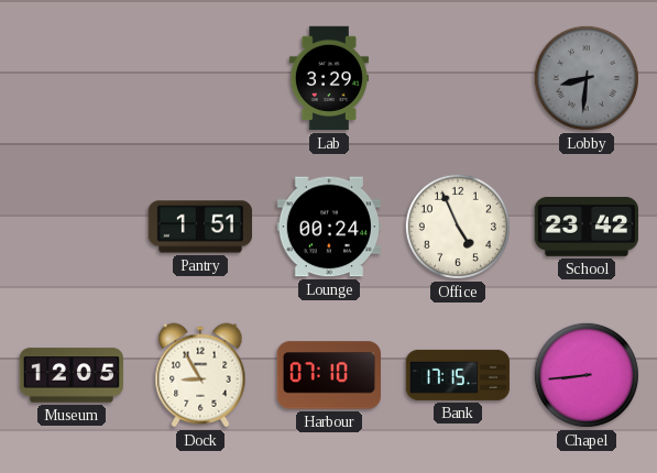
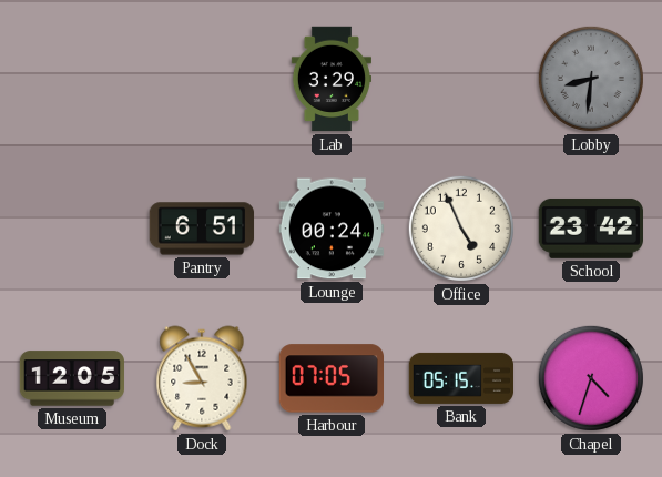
Pantry: 1:51 -> 6:51
Harbour: 07:10 -> 07:05
Bank: 17:15 -> 05:15
Chapel: 8:44 -> 4:33
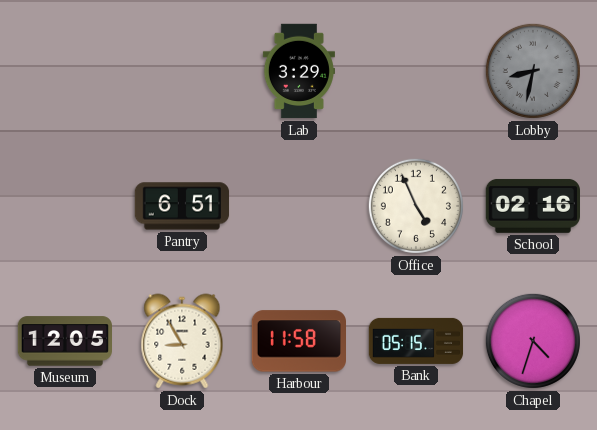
Lobby: 8:31 -> 8:32
Lounge: 00:24 -> none
School: 23:42 -> 02:16
Harbour: 07:05 -> 11:58
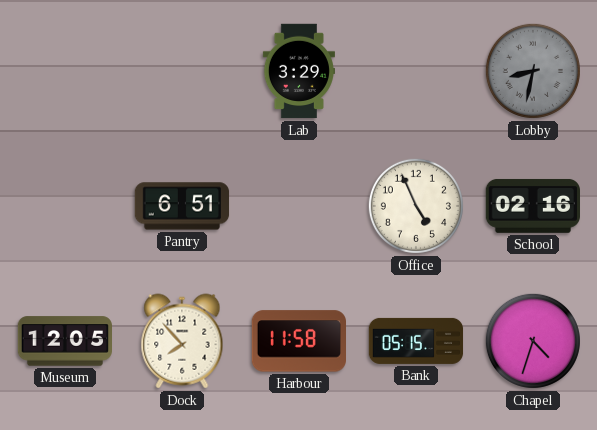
Dock: 8:55 -> 7:53
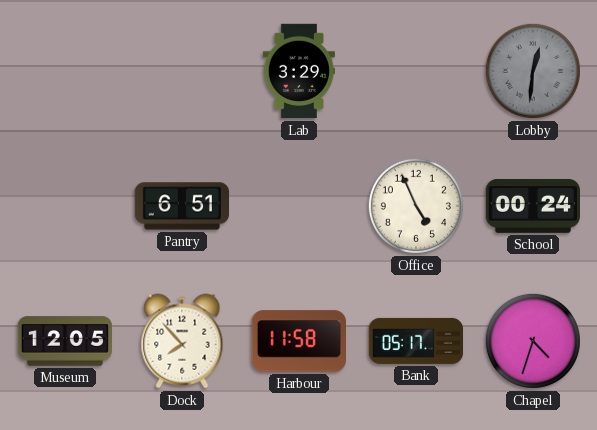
Lobby: 8:32 -> 12:31
School: 02:16 -> 00:24
Bank: 05:15 -> 05:17
